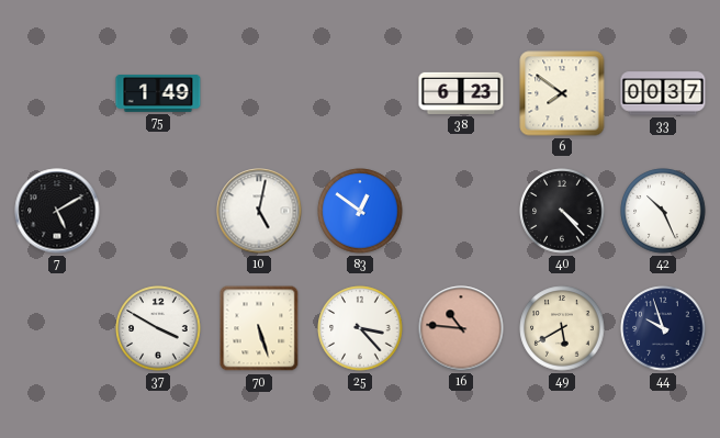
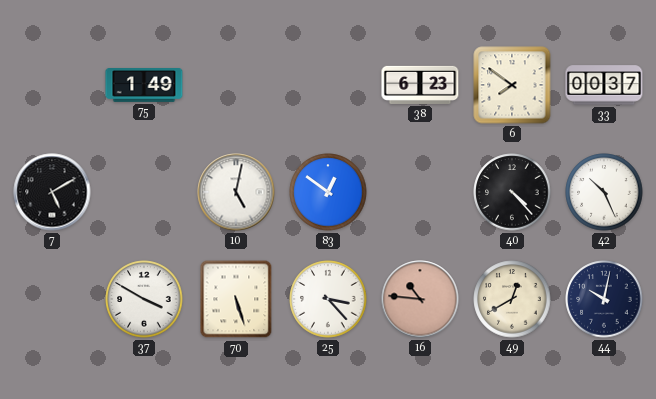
49: 5:40 -> 12:40
44: 9:57 -> 10:02
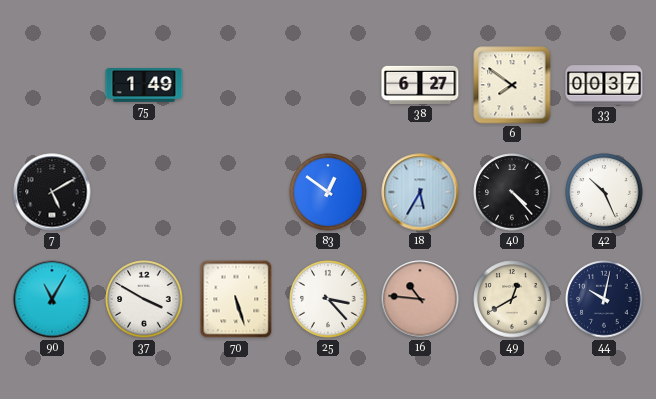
38: 6:23 -> 6:27
10: 5:02 -> none
18: none -> 5:35
90: none -> 11:05
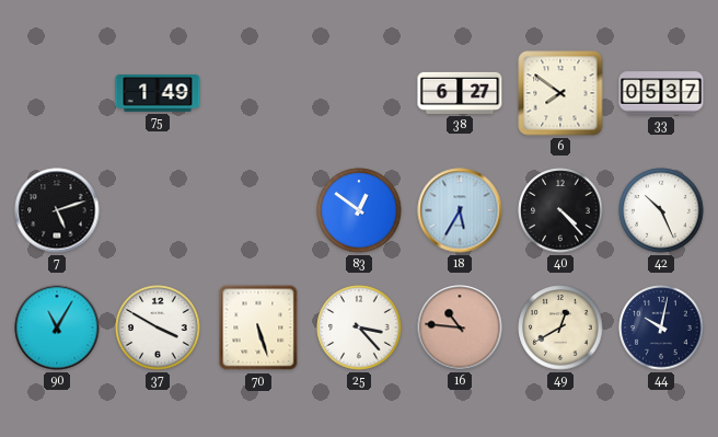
33: 00:37 -> 05:37
7: 5:10 -> 5:12
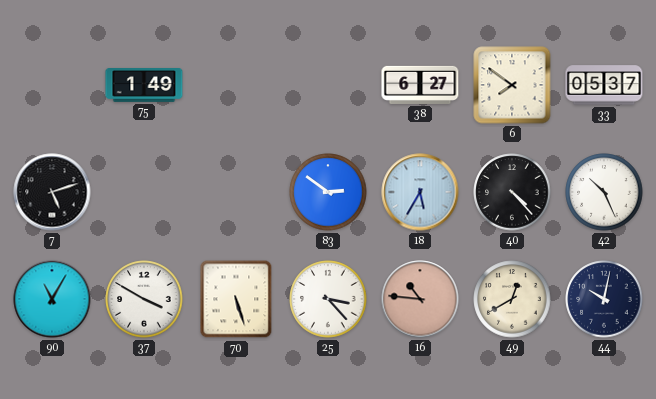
83: 12:51 -> 2:51
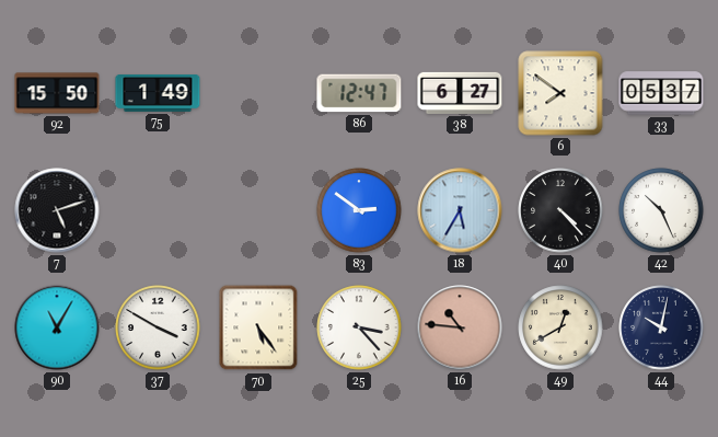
92: none -> 15:50
86: none -> 12:47
70: 5:27 -> 5:24
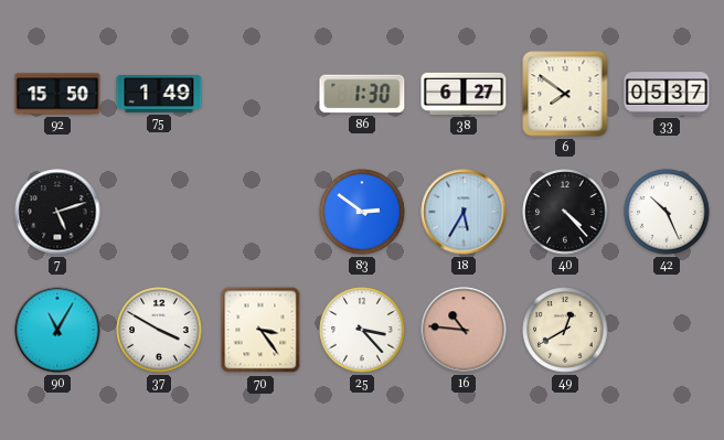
86: 12:47 -> 1:30
70: 5:24 -> 3:24
44: 10:02 -> none
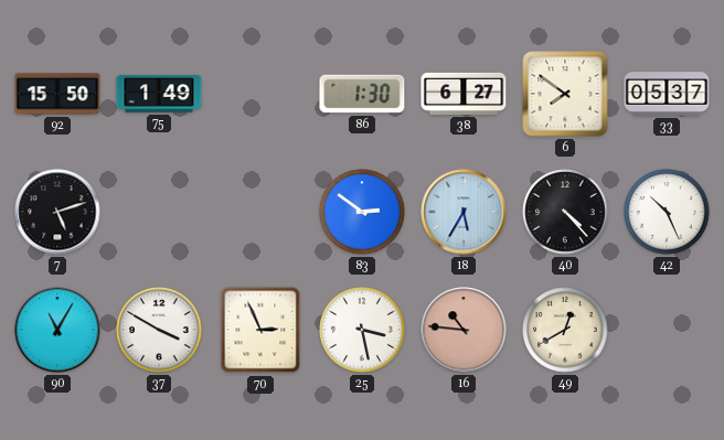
70: 3:24 -> 2:56
25: 3:23 -> 3:28
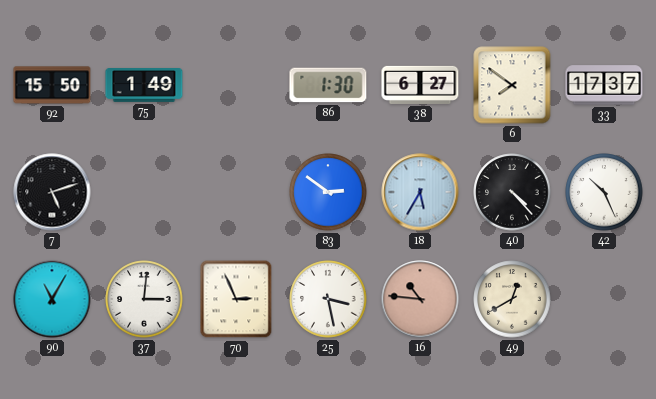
33: 05:37 -> 17:37
37: 3:50 -> 3:01
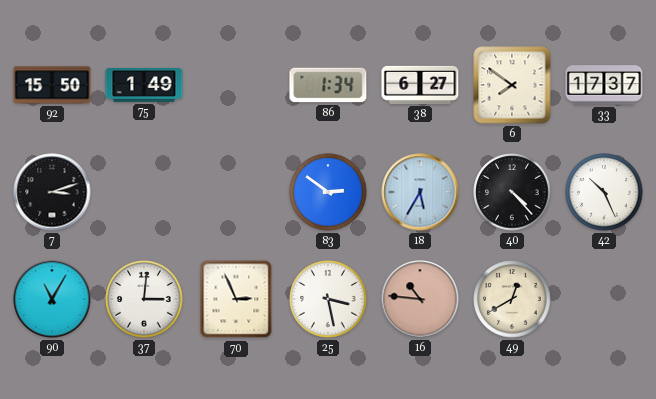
86: 1:30 -> 1:34
7: 5:12 -> 3:12
